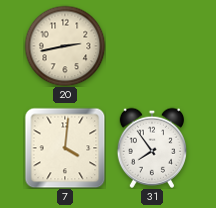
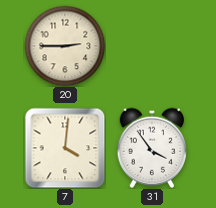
20: 2:43 -> 2:45
31: 7:54 -> 3:54
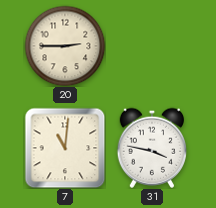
7: 4:01 -> 11:01
31: 3:54 -> 3:47
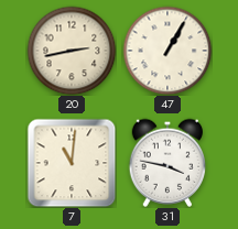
20: 2:45 -> 2:43
47: none -> 1:05
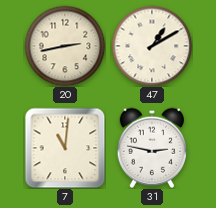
47: 1:05 -> 1:10
31: 3:47 -> 2:47
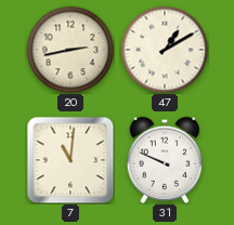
31: 2:47 -> 9:49
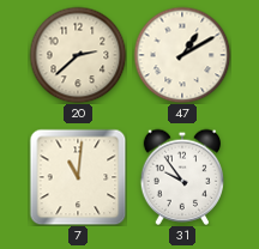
20: 2:43 -> 2:38
31: 9:49 -> 9:54
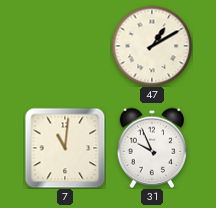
20: 2:38 -> none
31: 9:54 -> 9:56
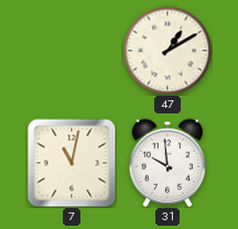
7: 11:01 -> 11:02
31: 9:56 -> 9:59
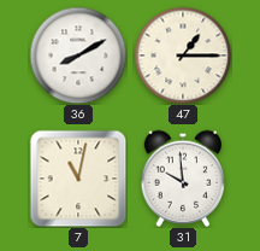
36: none -> 8:10
47: 1:10 -> 1:15
